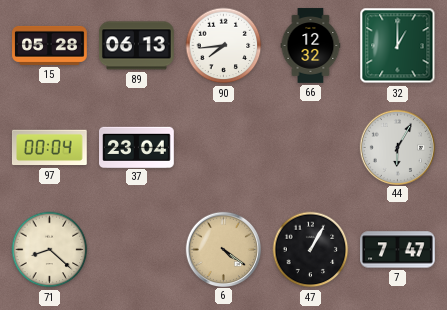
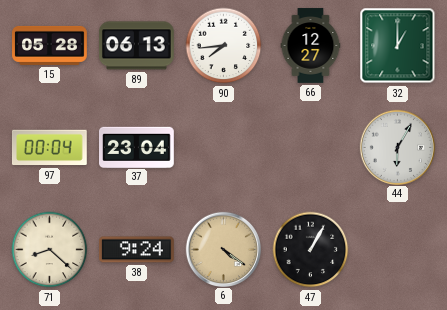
66: 12:32 -> 12:27
38: none -> 9:24
7: 7:47 -> none
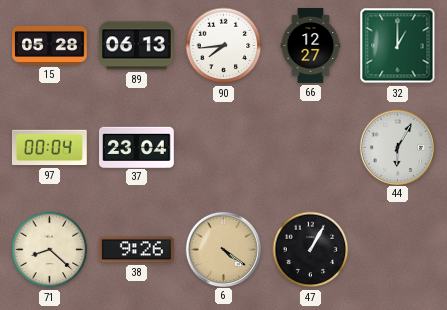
38: 9:24 -> 9:26
